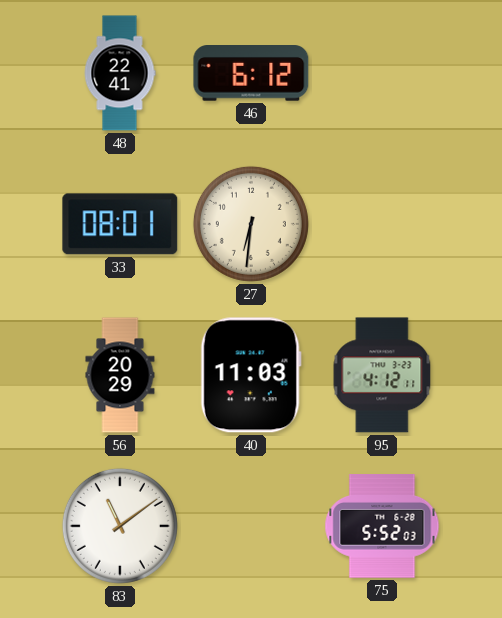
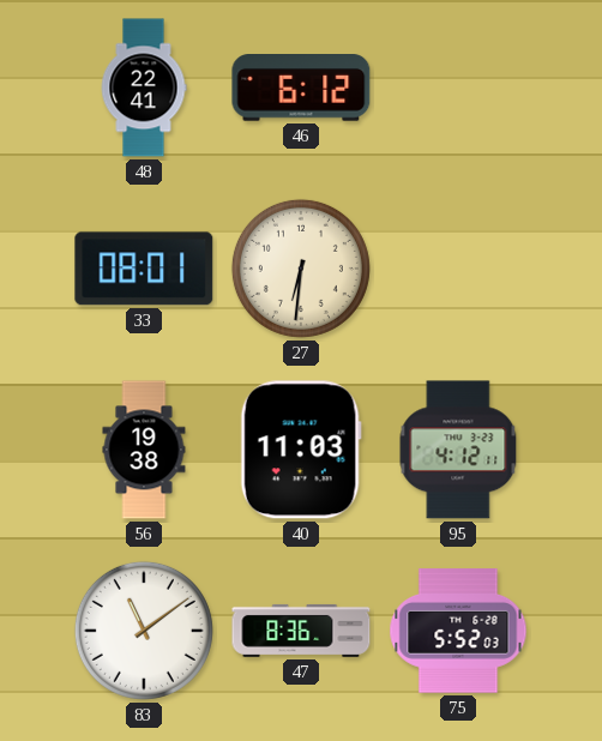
56: 20:29 -> 19:38
47: none -> 8:36
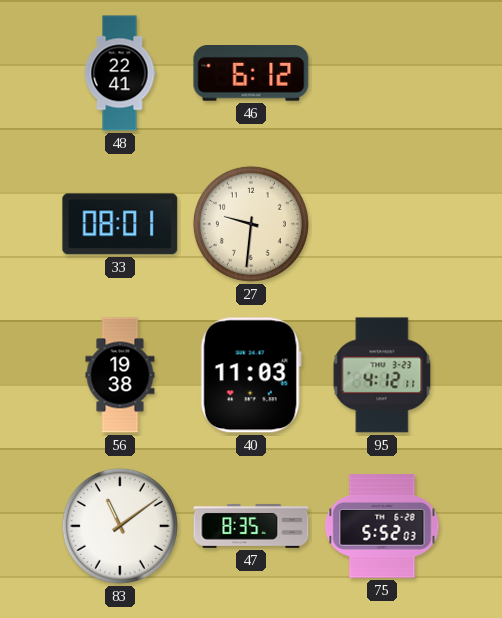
27: 6:31 -> 9:31
47: 8:36 -> 8:35
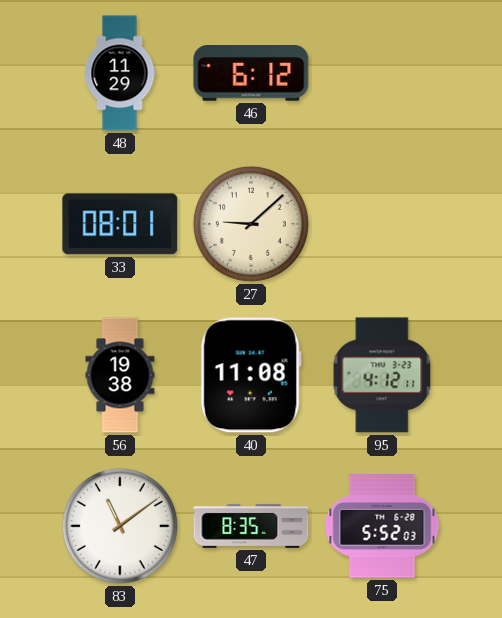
48: 22:41 -> 11:29
27: 9:31 -> 9:08
40: 11:03 -> 11:08
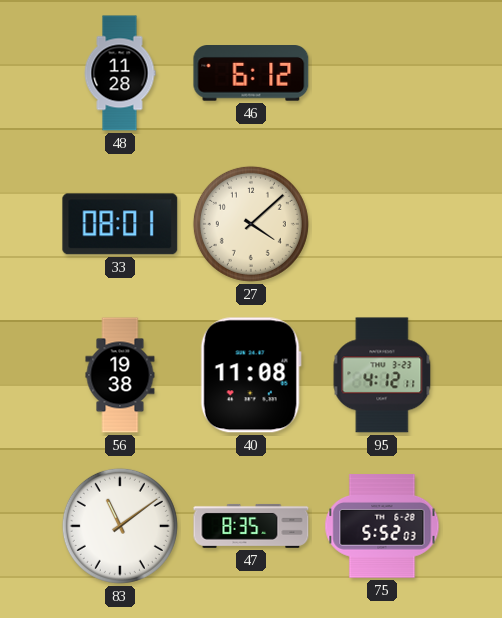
48: 11:29 -> 11:28
27: 9:08 -> 4:08
